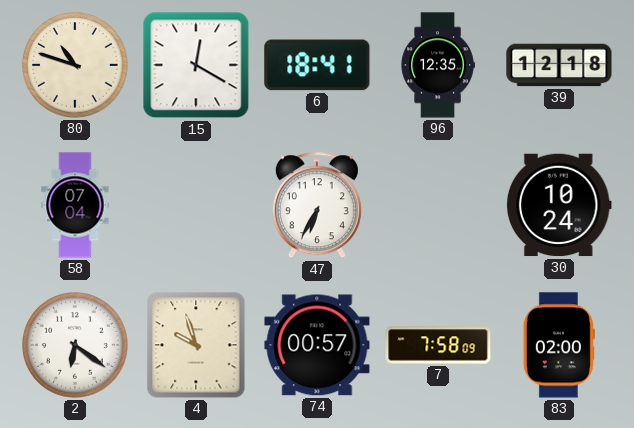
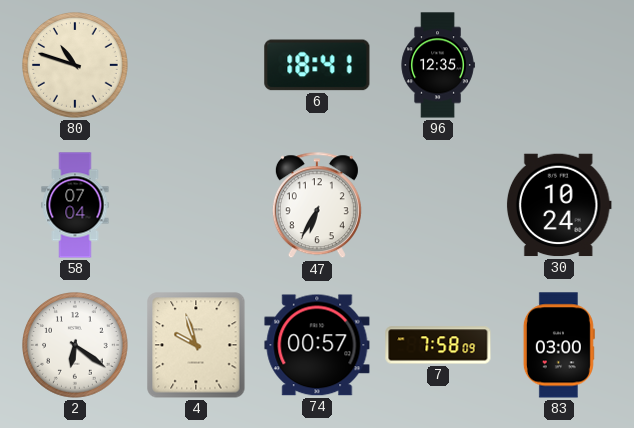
15: 12:20 -> none
39: 12:18 -> none
83: 02:00 -> 03:00
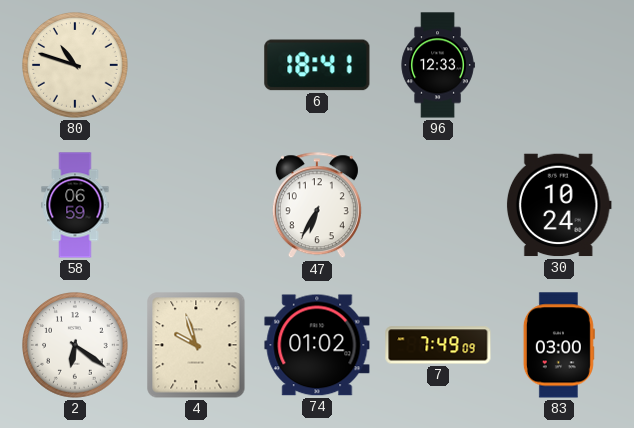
96: 12:35 -> 12:33
58: 07:04 -> 06:59
74: 00:57 -> 01:02
7: 7:58 -> 7:49
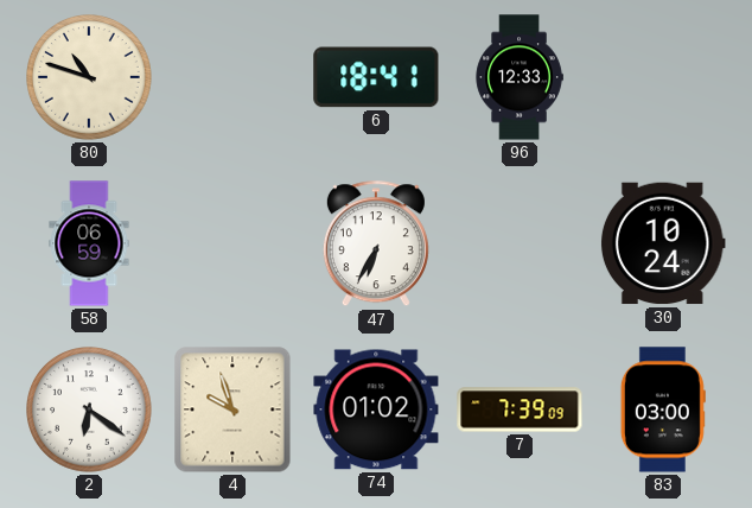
7: 7:49 -> 7:39
